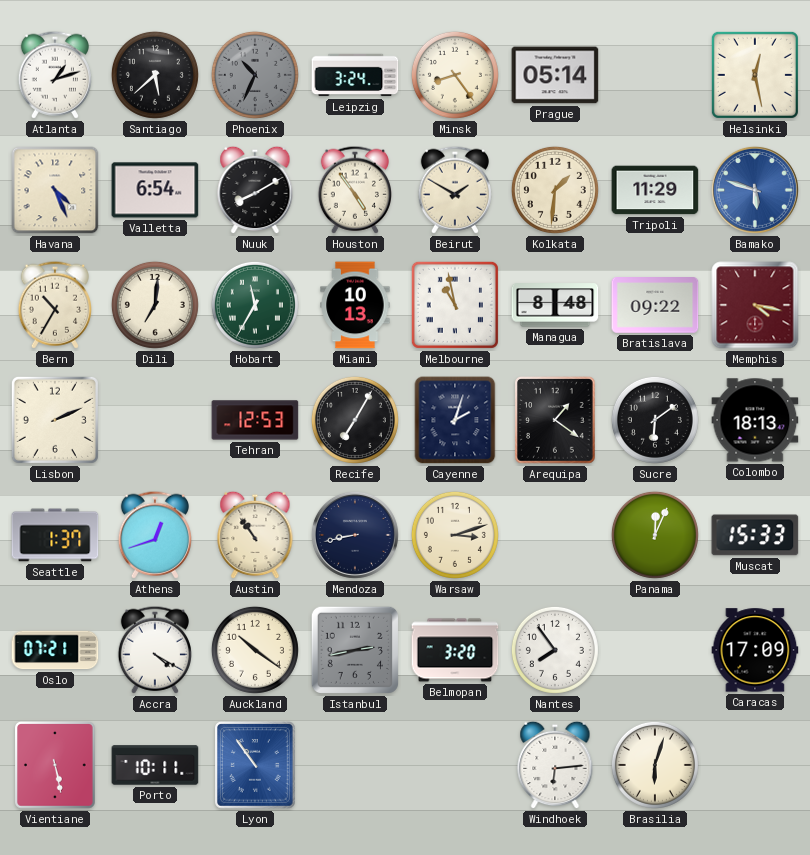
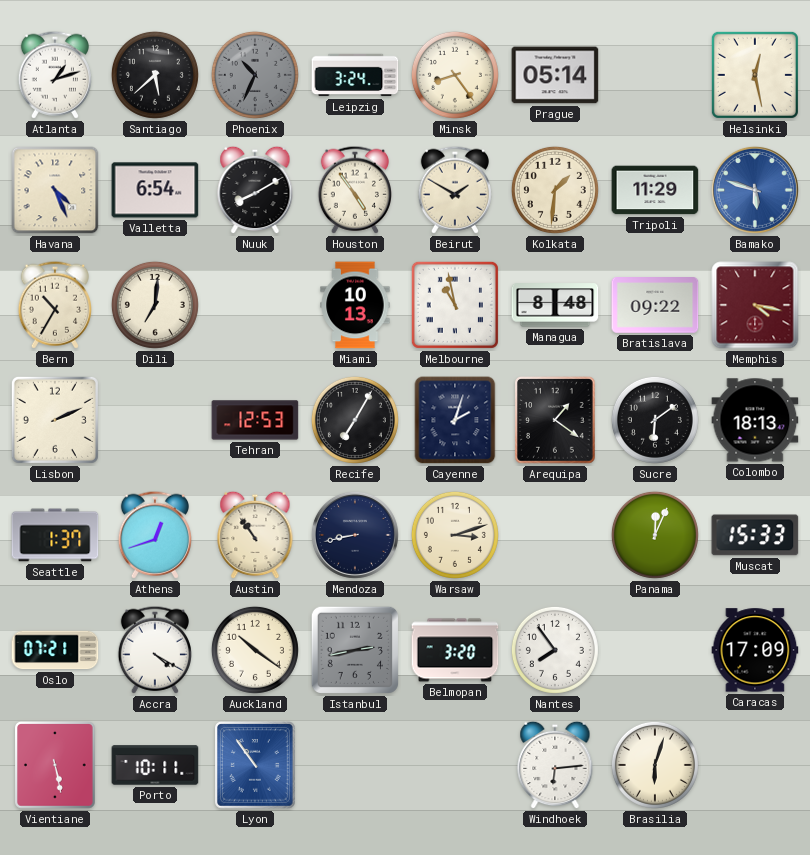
Hobart: 11:35 -> none
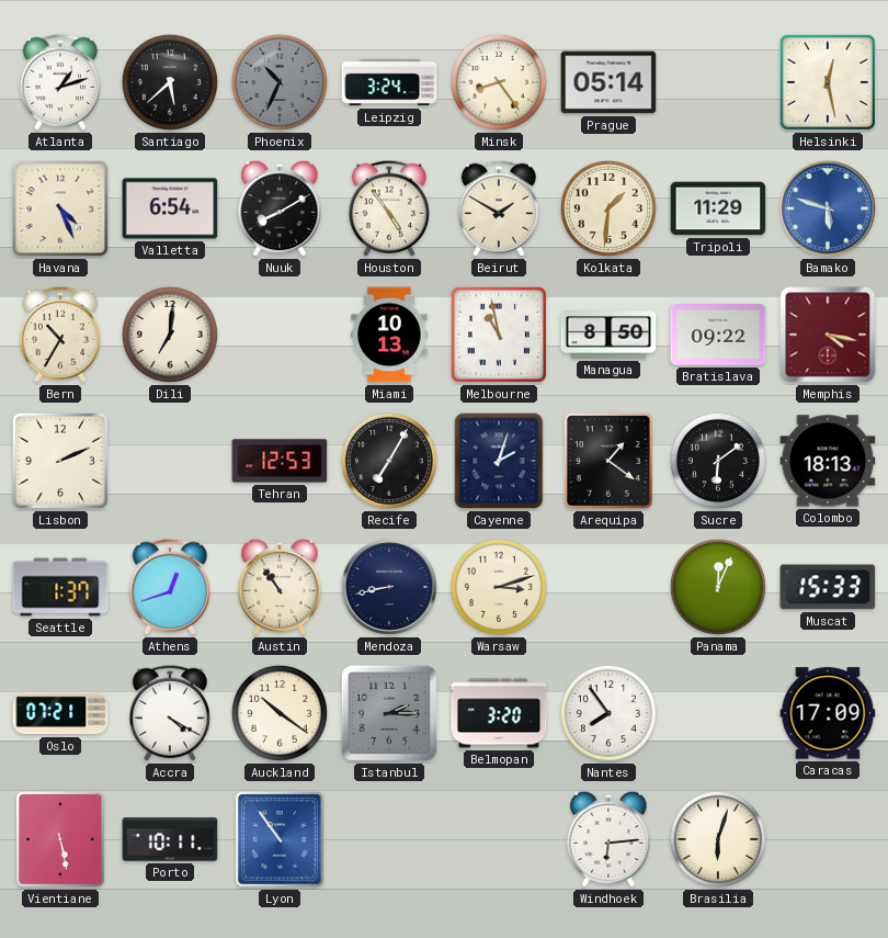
Managua: 8:48 -> 8:50
Istanbul: 2:43 -> 2:15
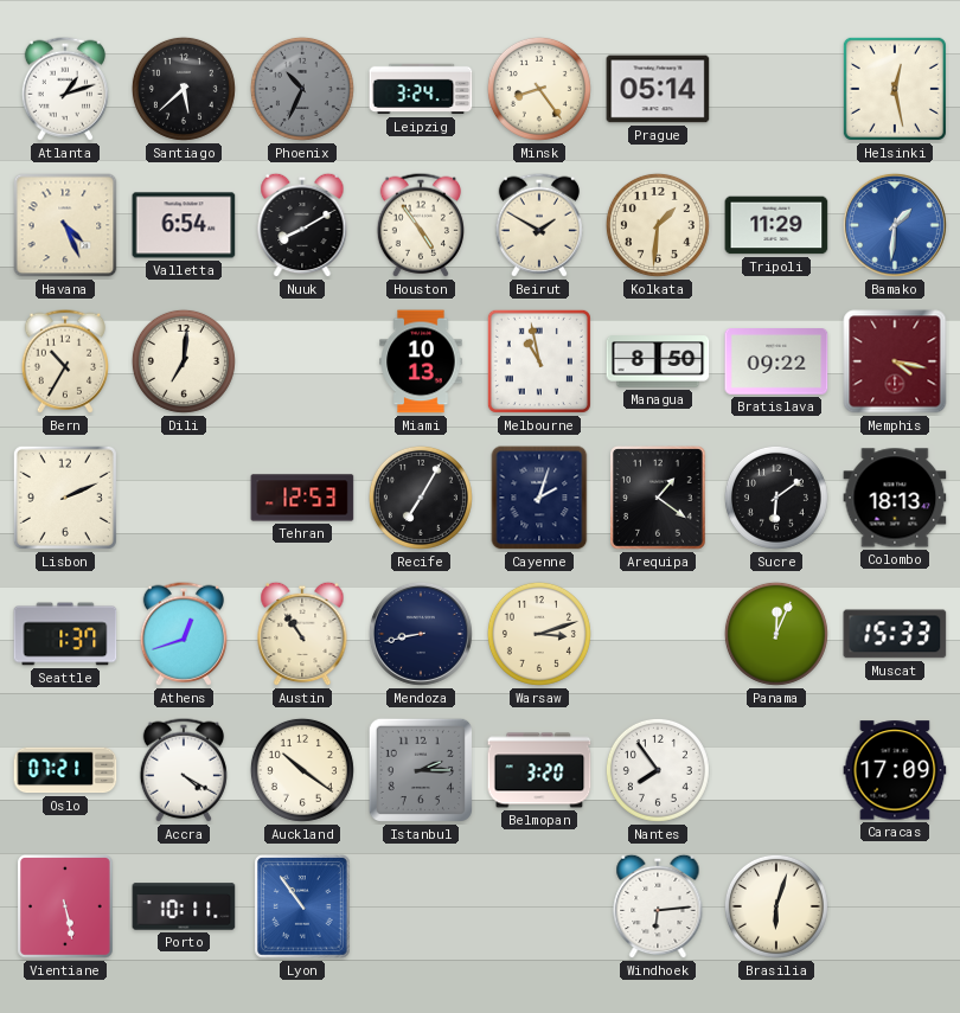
Bamako: 5:48 -> 1:31
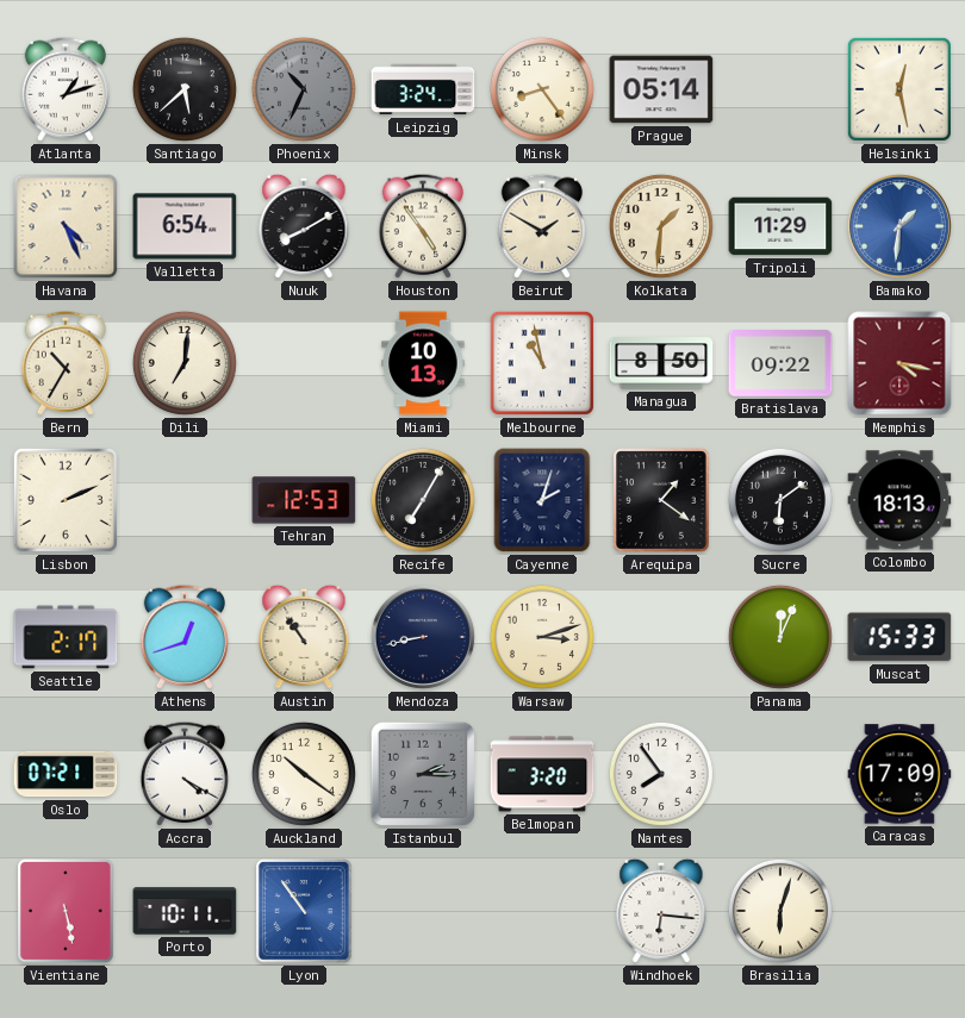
Seattle: 1:37 -> 2:17
Windhoek: 6:14 -> 6:16
